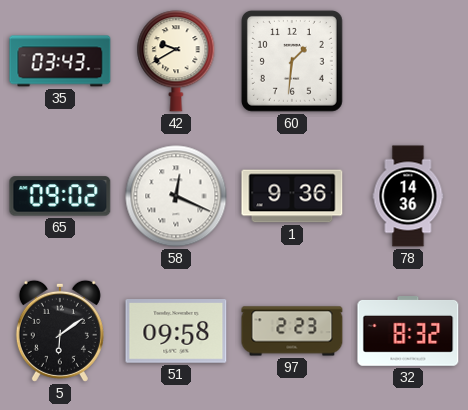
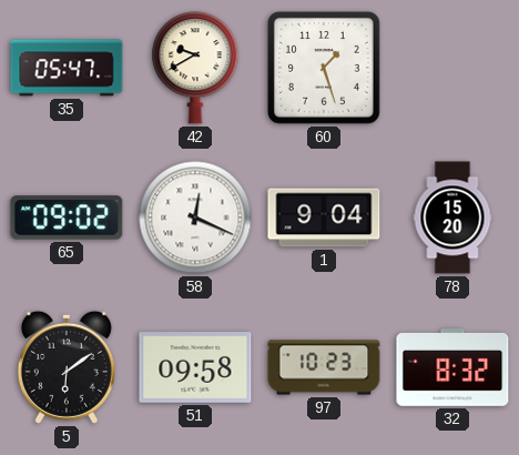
35: 03:43 -> 05:47
60: 1:31 -> 1:27
1: 9:36 -> 9:04
78: 14:36 -> 15:20
97: 2:23 -> 10:23
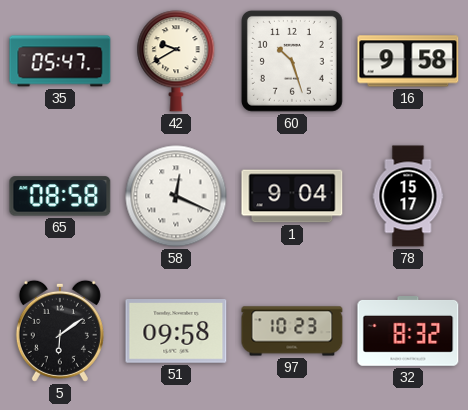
60: 1:27 -> 10:27
16: none -> 9:58
65: 09:02 -> 08:58
78: 15:20 -> 15:17
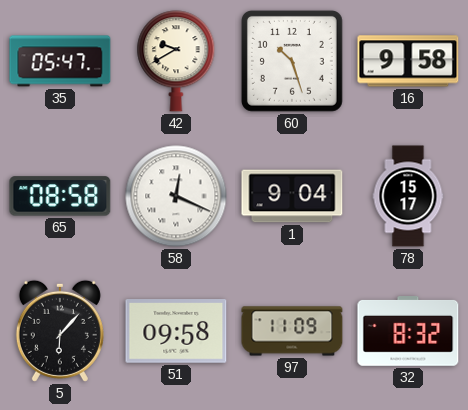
5: 6:09 -> 6:07
97: 10:23 -> 11:09
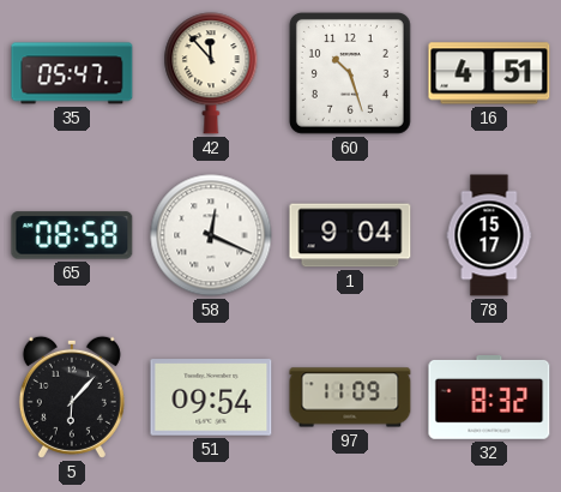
42: 9:40 -> 11:53
16: 9:58 -> 4:51
51: 09:58 -> 09:54
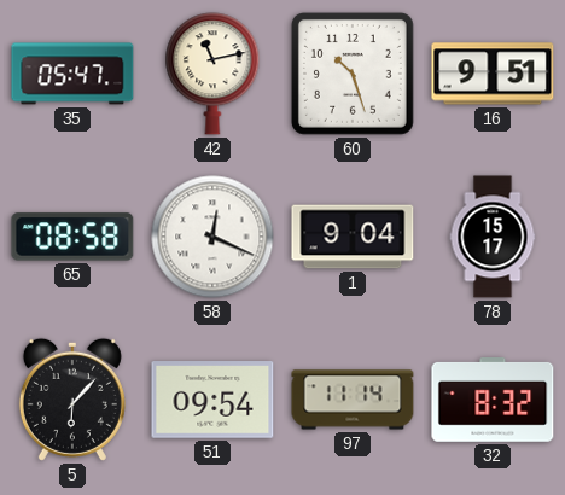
42: 11:53 -> 11:13
16: 4:51 -> 9:51
97: 11:09 -> 11:14
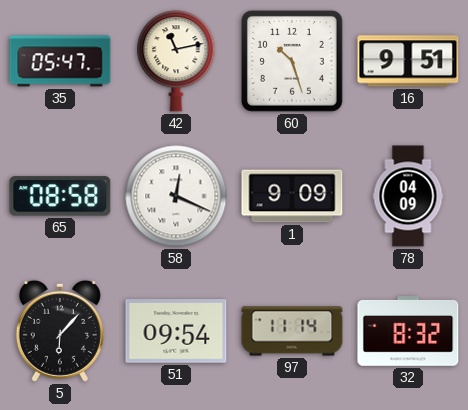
1: 9:04 -> 9:09
78: 15:17 -> 04:09
